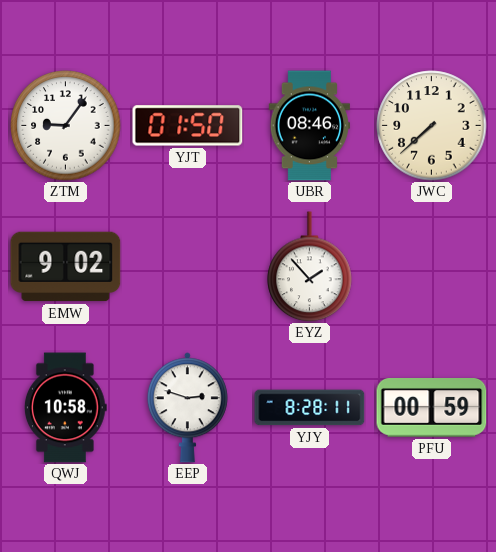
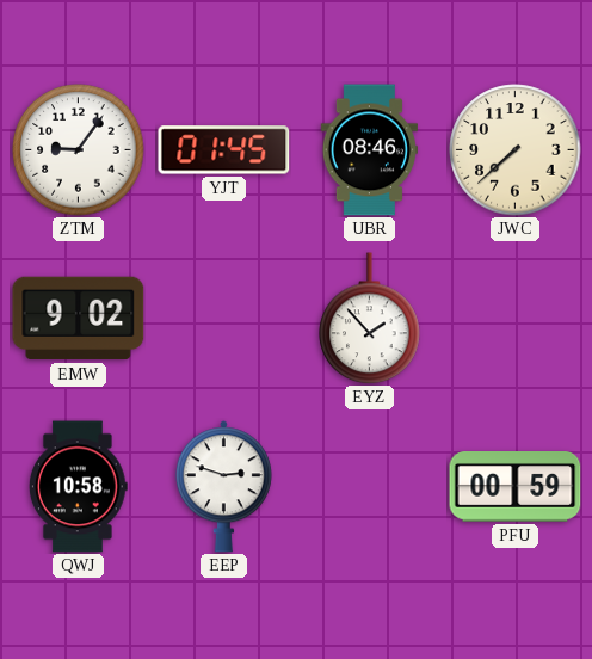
YJT: 01:50 -> 01:45
YJY: 8:28 -> none
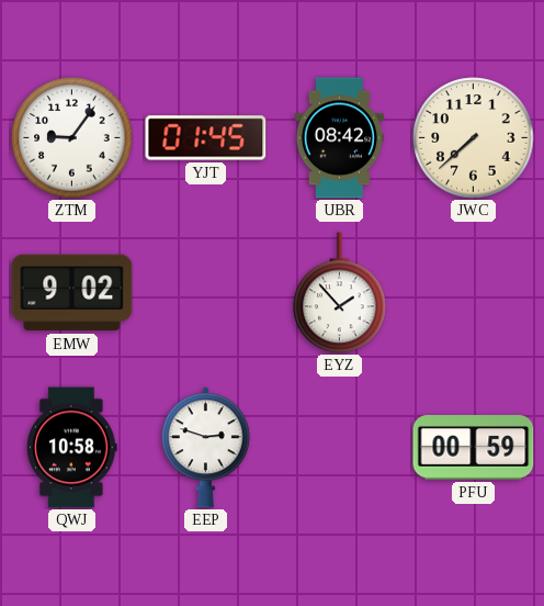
UBR: 08:46 -> 08:42
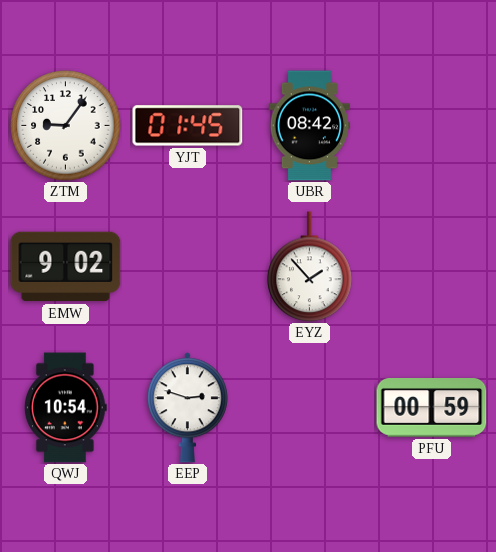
JWC: 7:38 -> none
QWJ: 10:58 -> 10:54
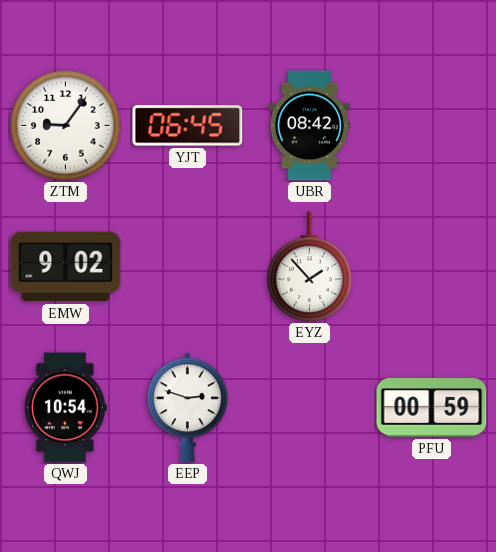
YJT: 01:45 -> 06:45
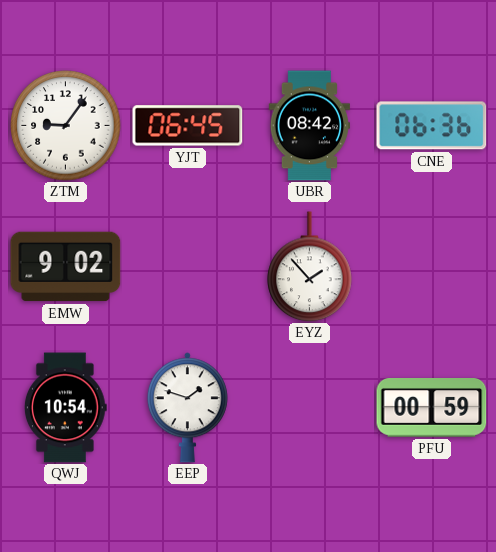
CNE: none -> 06:36
EEP: 2:48 -> 1:48
